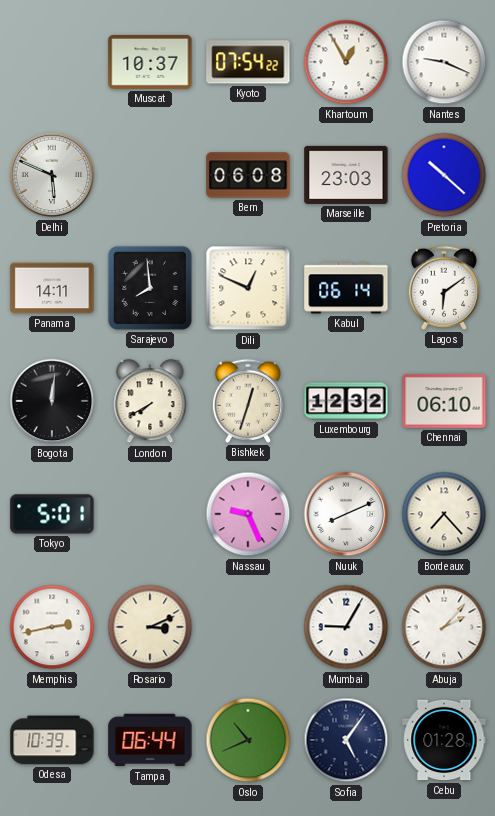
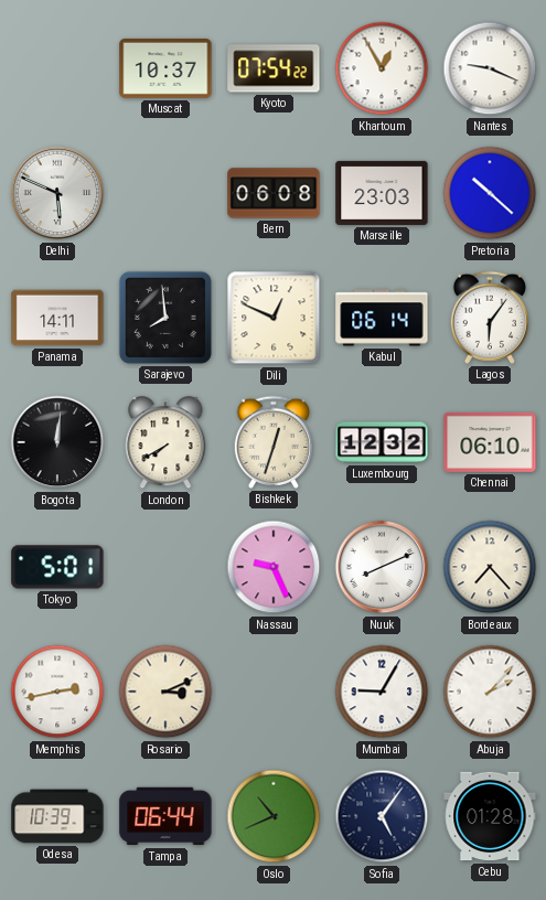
Lagos: 6:09 -> 6:06
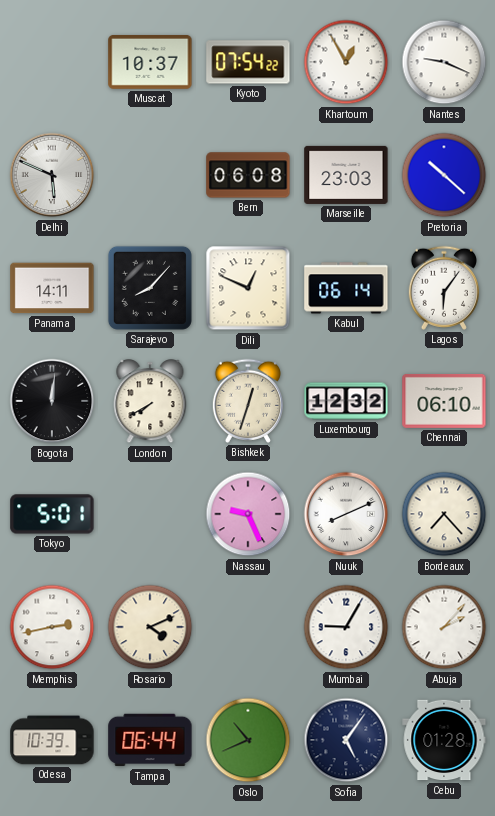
Sarajevo: 7:59 -> 8:07
Rosario: 3:11 -> 4:11
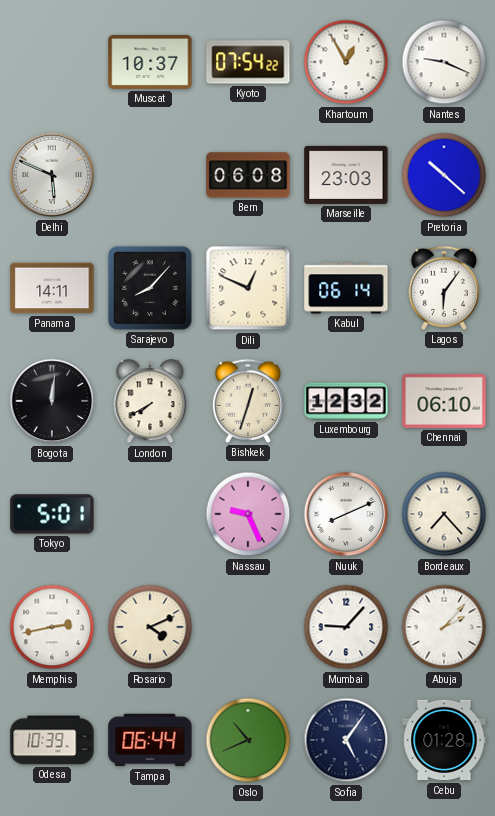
Mumbai: 9:05 -> 9:07
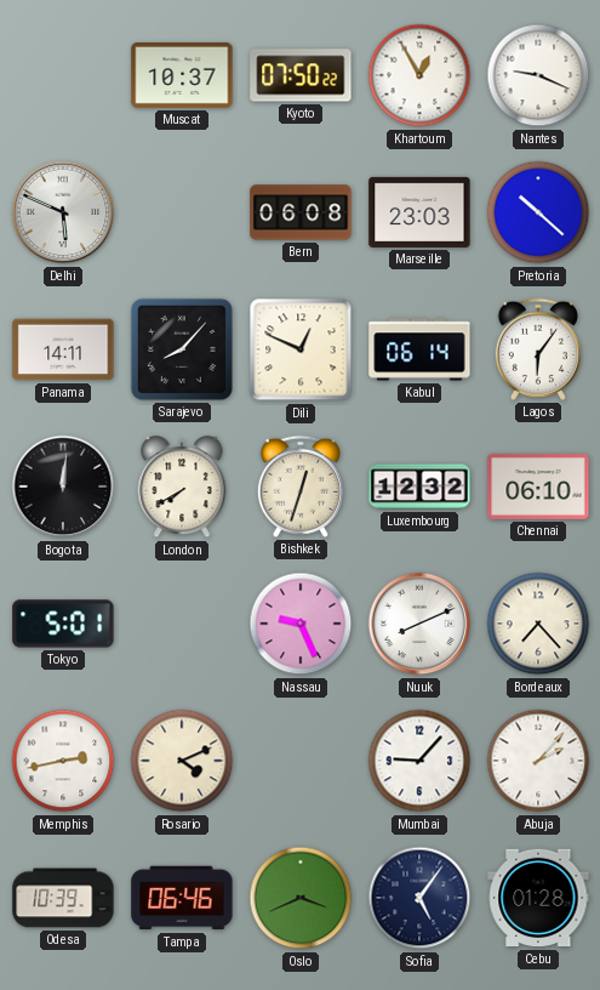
Kyoto: 07:54 -> 07:50
Tampa: 06:44 -> 06:46
Oslo: 10:41 -> 3:41
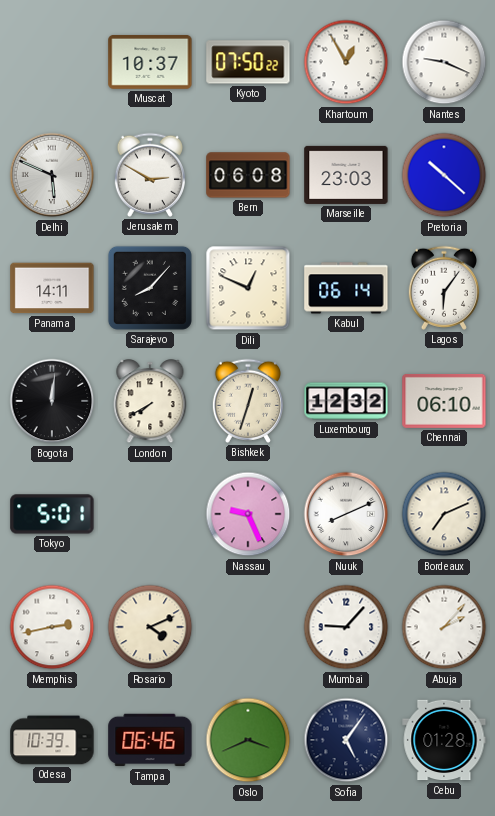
Jerusalem: none -> 2:50
Bordeaux: 7:23 -> 7:11
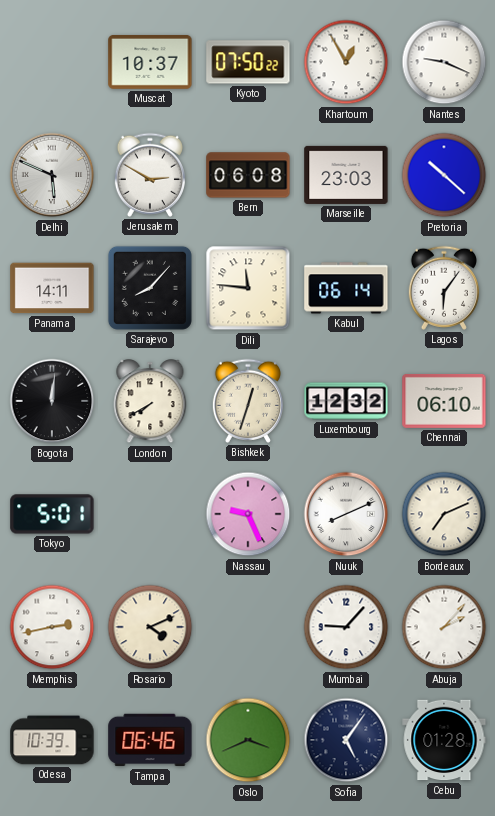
Dili: 12:49 -> 11:46
